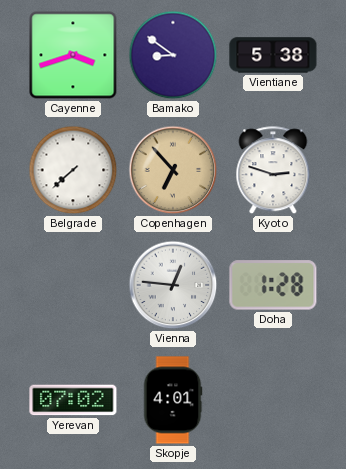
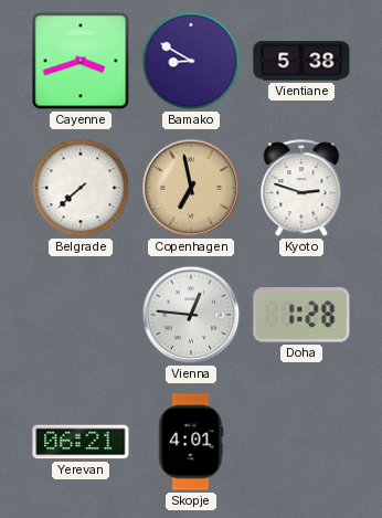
Bamako: 8:51 -> 8:50
Copenhagen: 6:53 -> 6:58
Yerevan: 07:02 -> 06:21
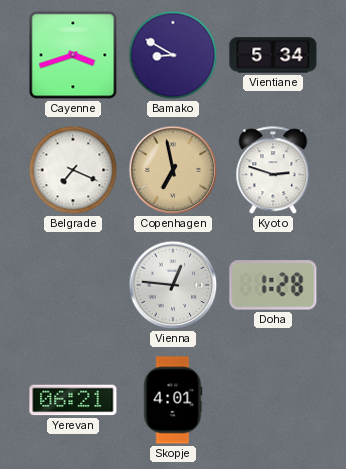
Vientiane: 5:38 -> 5:34
Belgrade: 7:38 -> 7:19
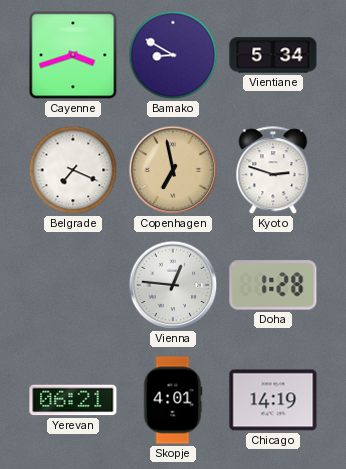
Chicago: none -> 14:19
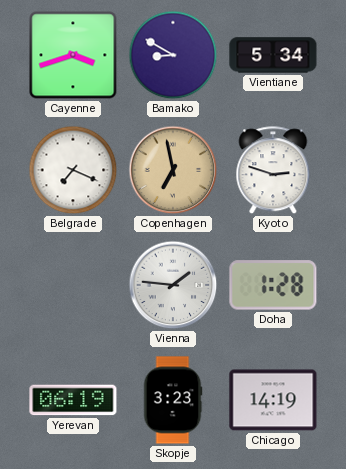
Vienna: 12:46 -> 1:46
Yerevan: 06:21 -> 06:19
Skopje: 4:01 -> 3:23
